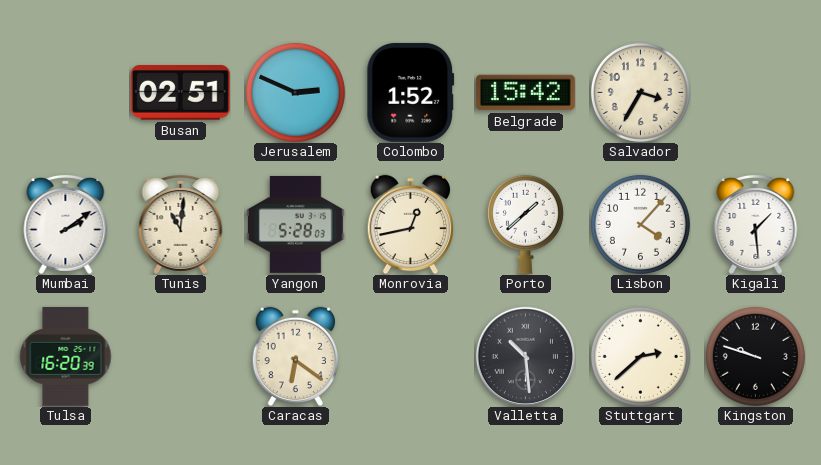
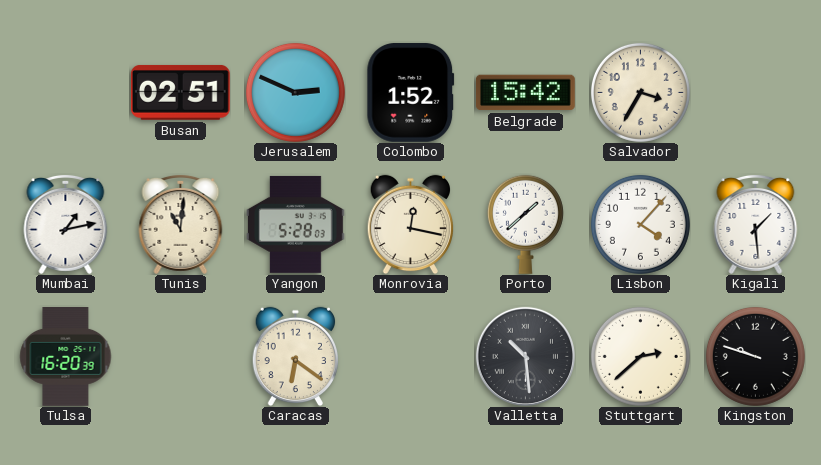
Mumbai: 2:09 -> 1:13
Monrovia: 12:43 -> 12:17
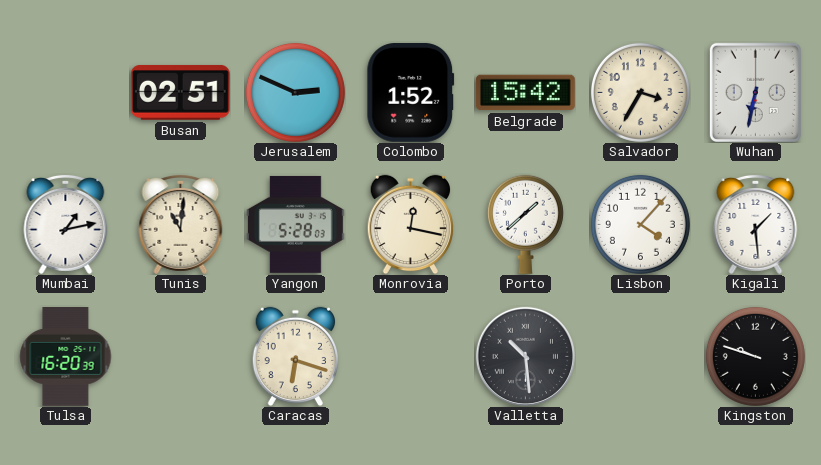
Wuhan: none -> 6:32
Caracas: 6:21 -> 6:18
Stuttgart: 2:38 -> none
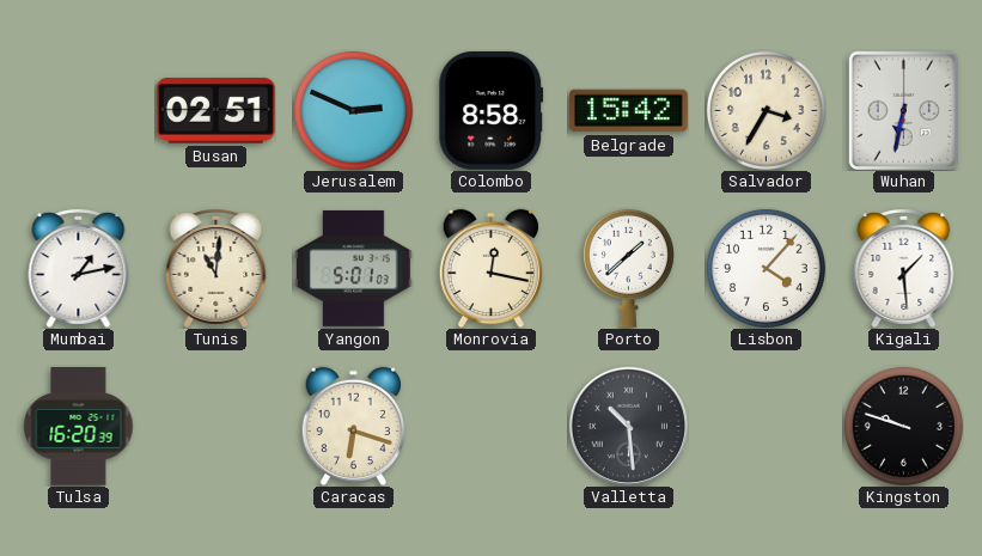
Colombo: 1:52 -> 8:58
Yangon: 5:28 -> 5:01
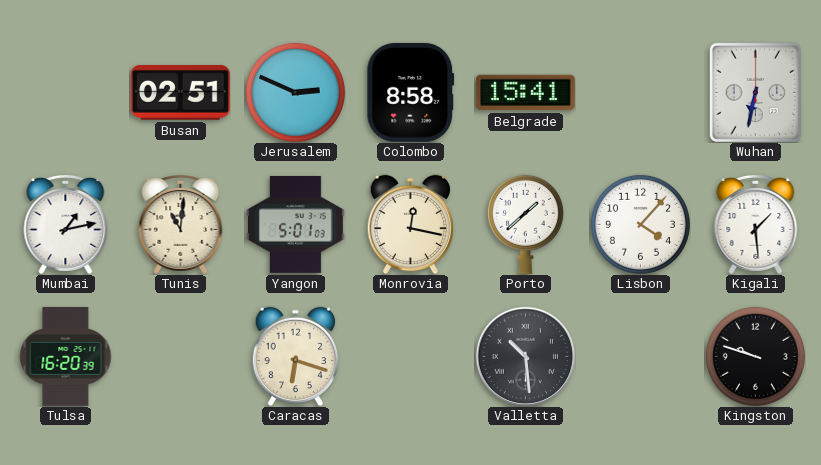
Belgrade: 15:42 -> 15:41
Salvador: 3:35 -> none
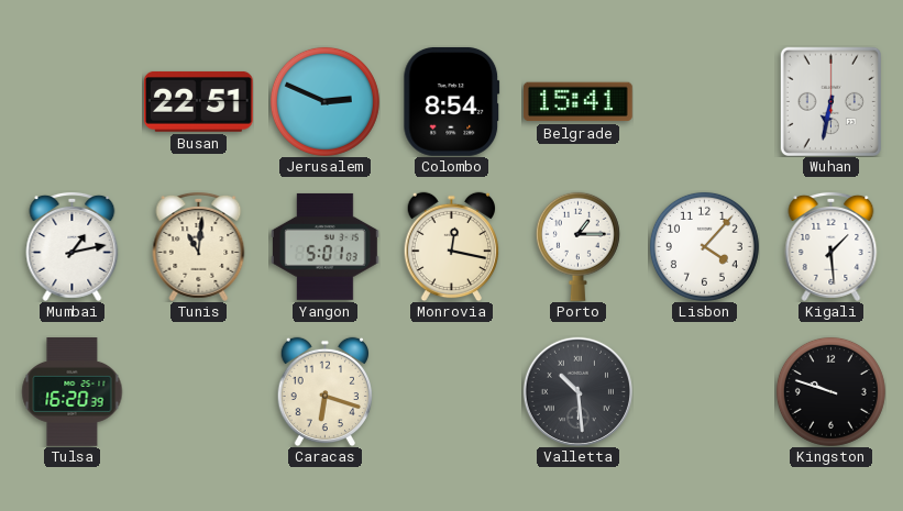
Busan: 02:51 -> 22:51
Colombo: 8:58 -> 8:54
Porto: 1:38 -> 1:15
